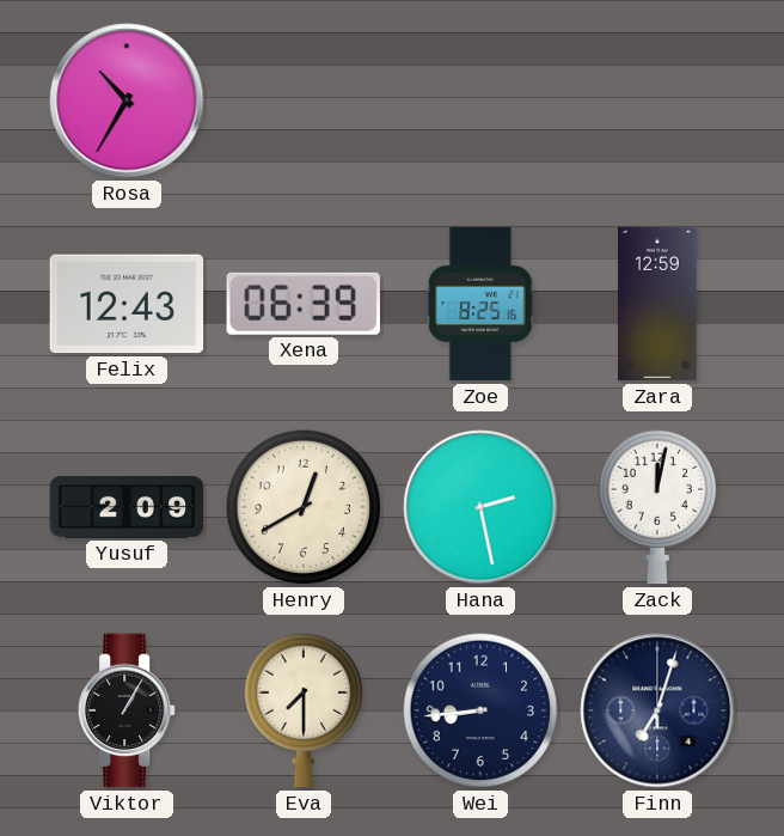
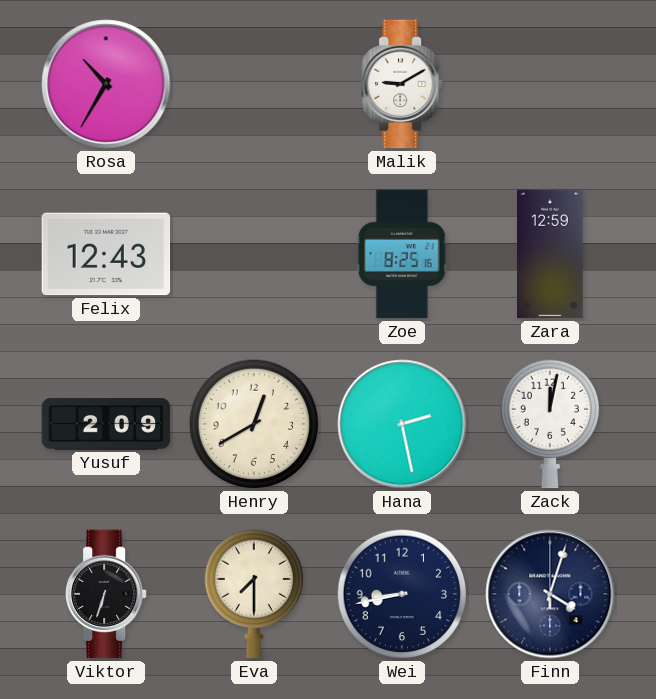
Malik: none -> 9:10
Xena: 06:39 -> none
Viktor: 1:05 -> 6:33
Wei: 8:44 -> 8:43
Finn: 7:03 -> 4:03
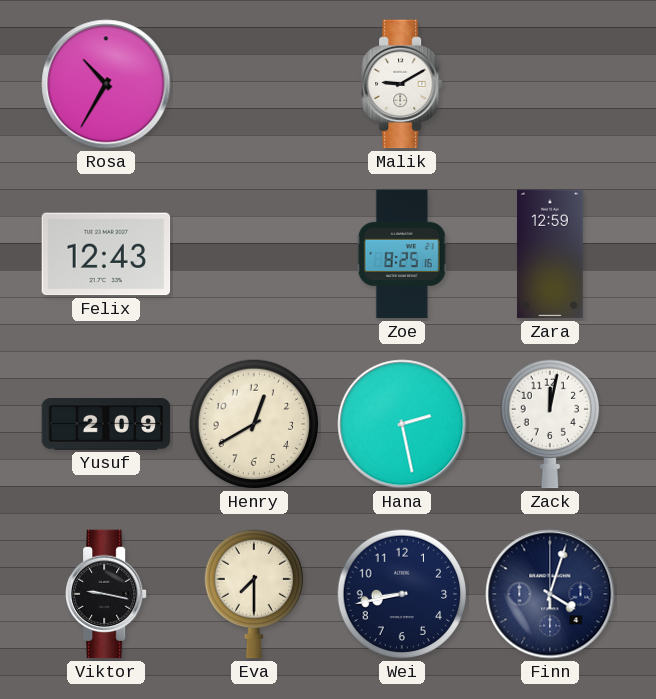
Viktor: 6:33 -> 9:17
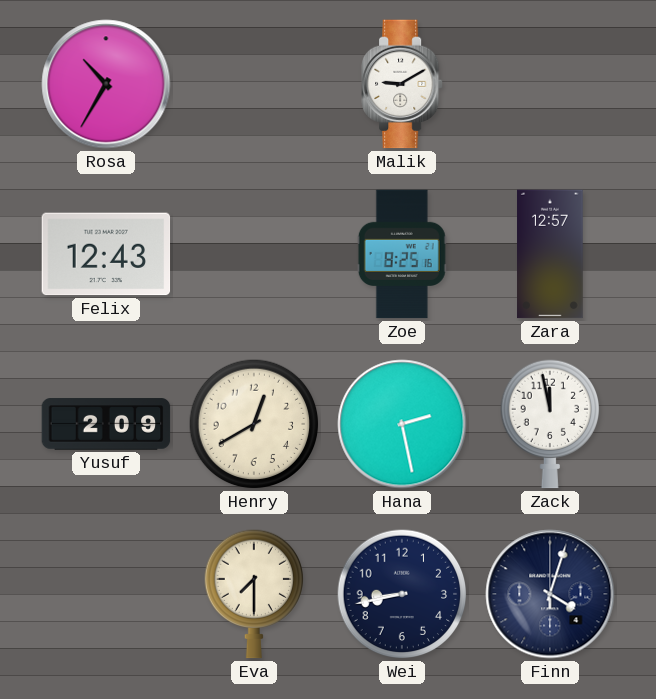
Zara: 12:59 -> 12:57
Zack: 12:02 -> 11:58
Viktor: 9:17 -> none
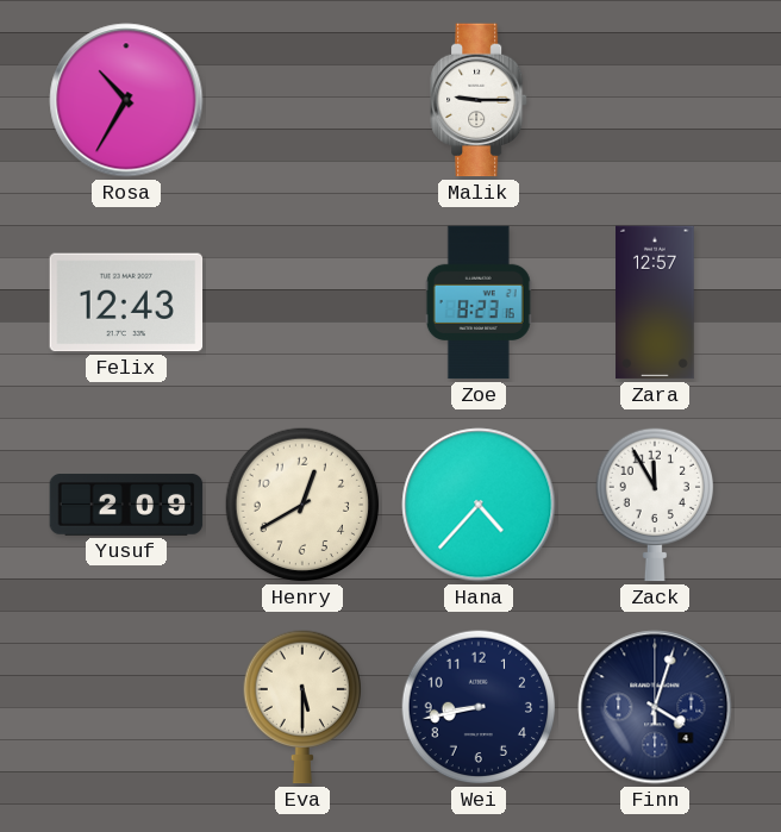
Malik: 9:10 -> 9:15
Zoe: 8:25 -> 8:23
Hana: 2:28 -> 4:37
Zack: 11:58 -> 11:55
Eva: 7:30 -> 5:30
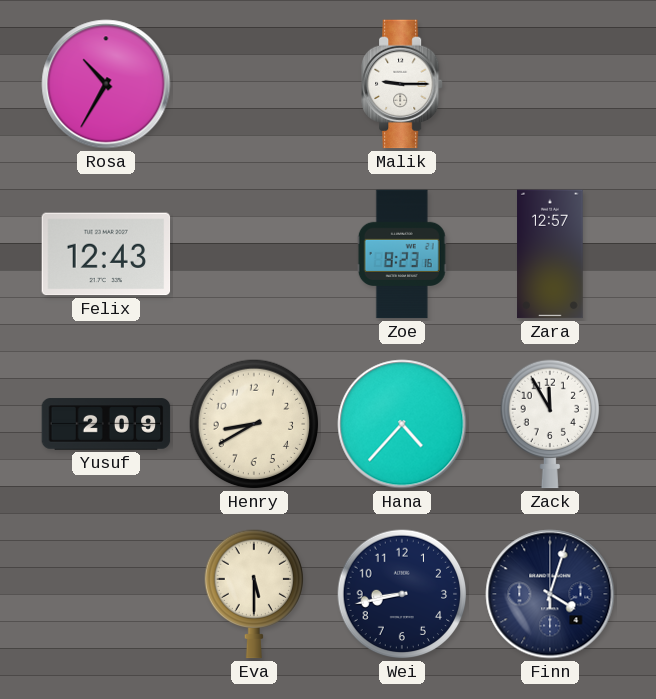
Henry: 12:40 -> 8:40
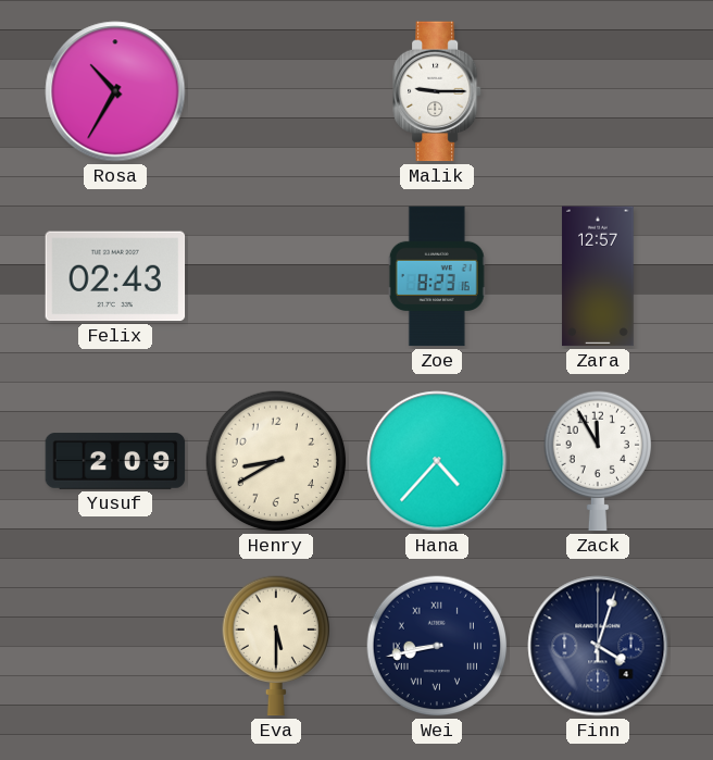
Felix: 12:43 -> 02:43
Wei numerals: Arabic -> Roman
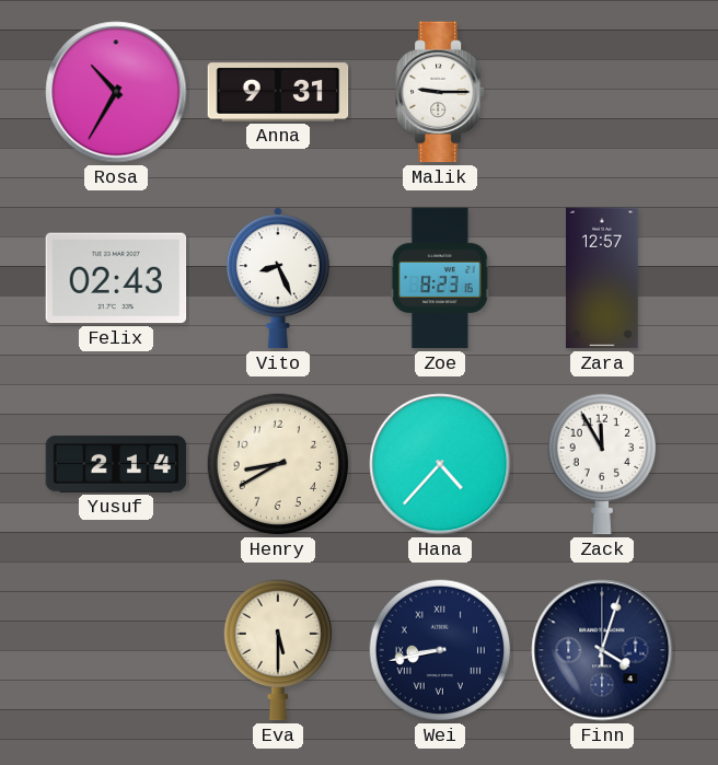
Anna: none -> 9:31
Vito: none -> 8:26
Yusuf: 2:09 -> 2:14
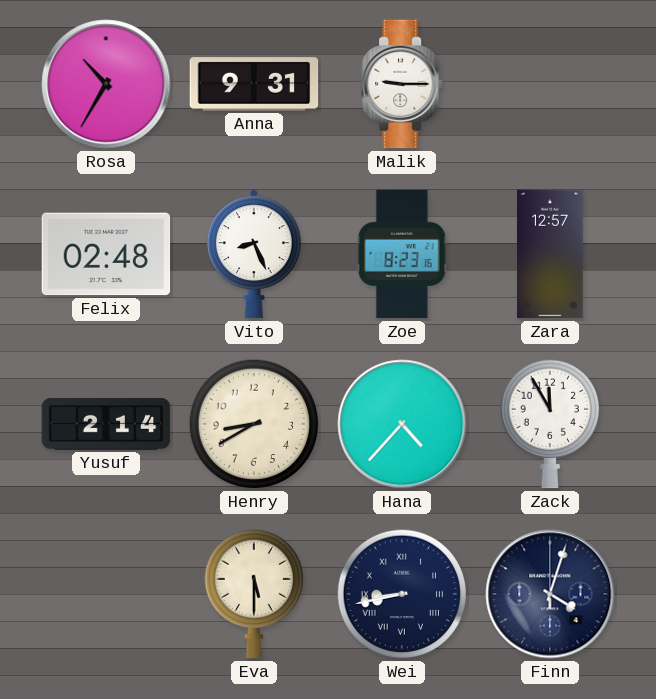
Felix: 02:43 -> 02:48
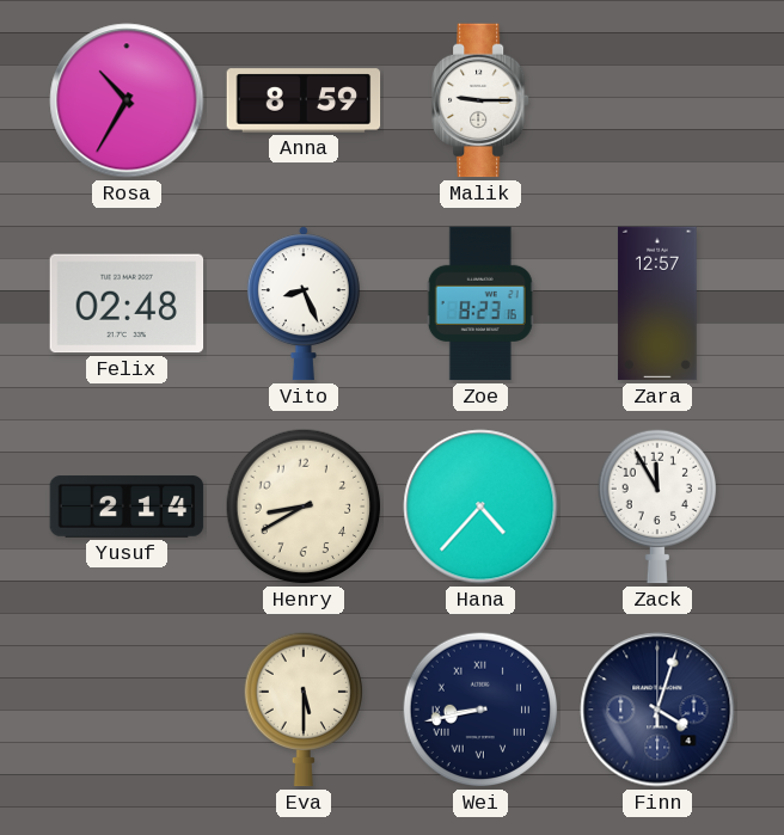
Anna: 9:31 -> 8:59
